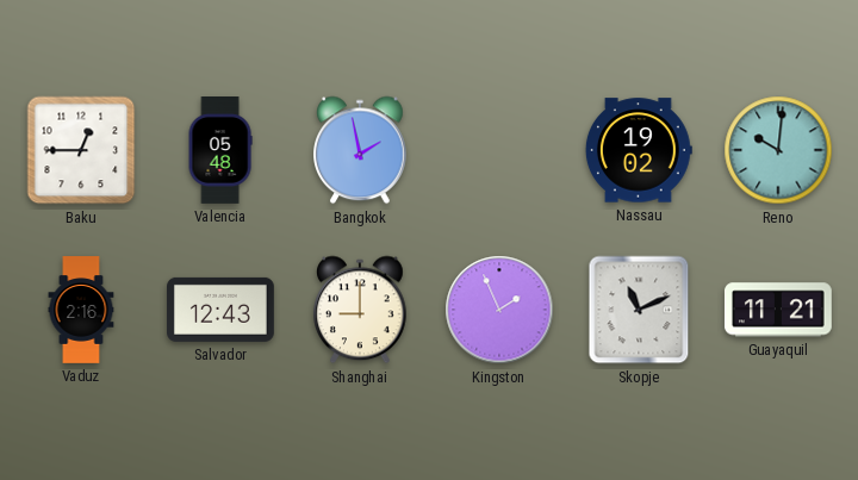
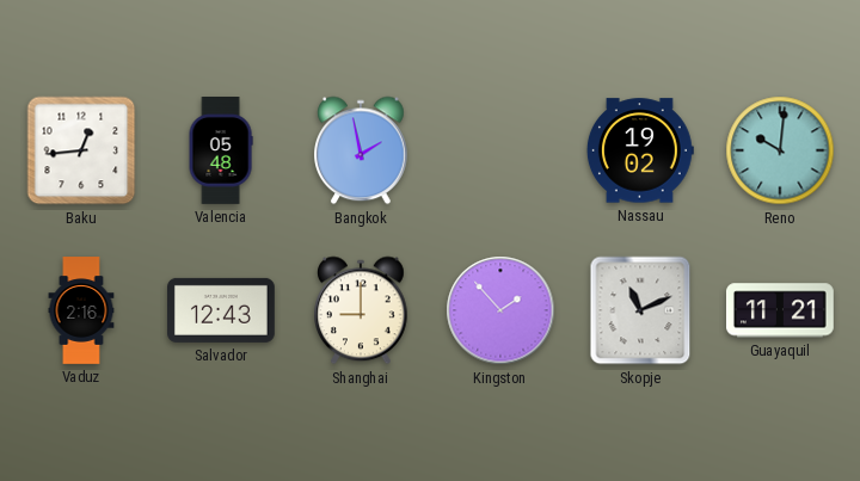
Baku: 12:45 -> 12:44
Kingston: 1:56 -> 1:53
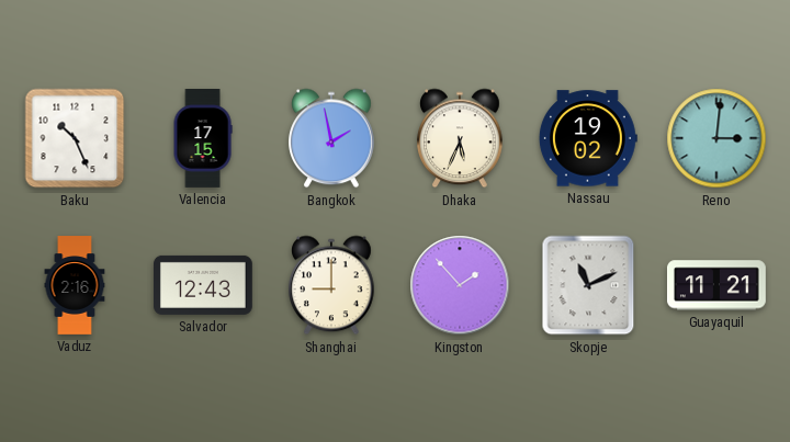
Baku: 12:44 -> 10:26
Valencia: 05:48 -> 17:15
Dhaka: none -> 5:34
Reno: 10:01 -> 3:01
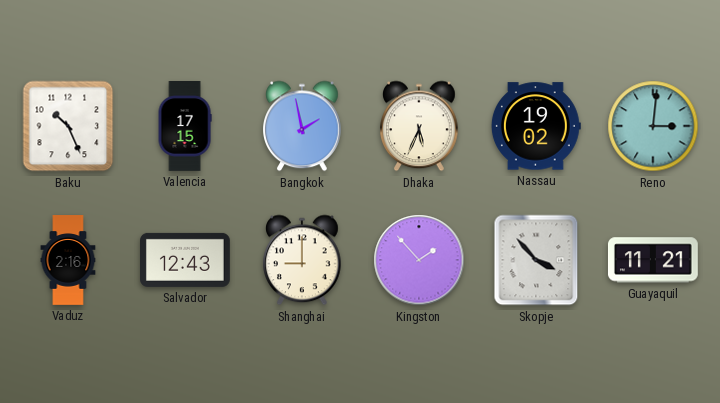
Skopje: 11:11 -> 3:53
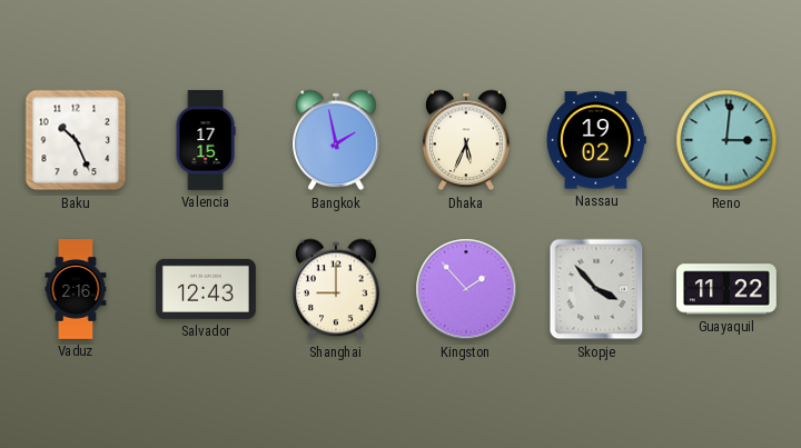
Guayaquil: 11:21 -> 11:22
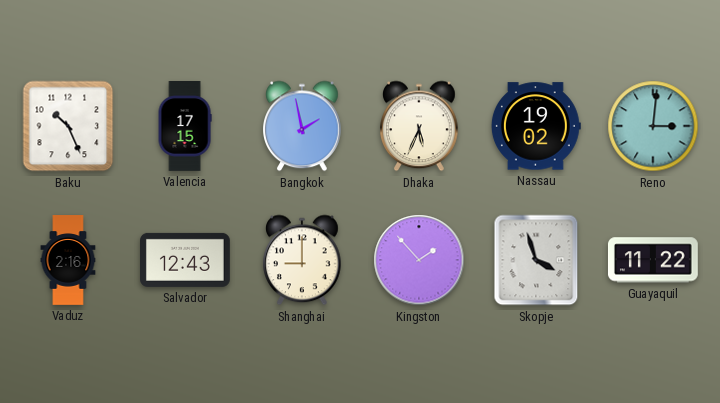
Skopje: 3:53 -> 3:57
